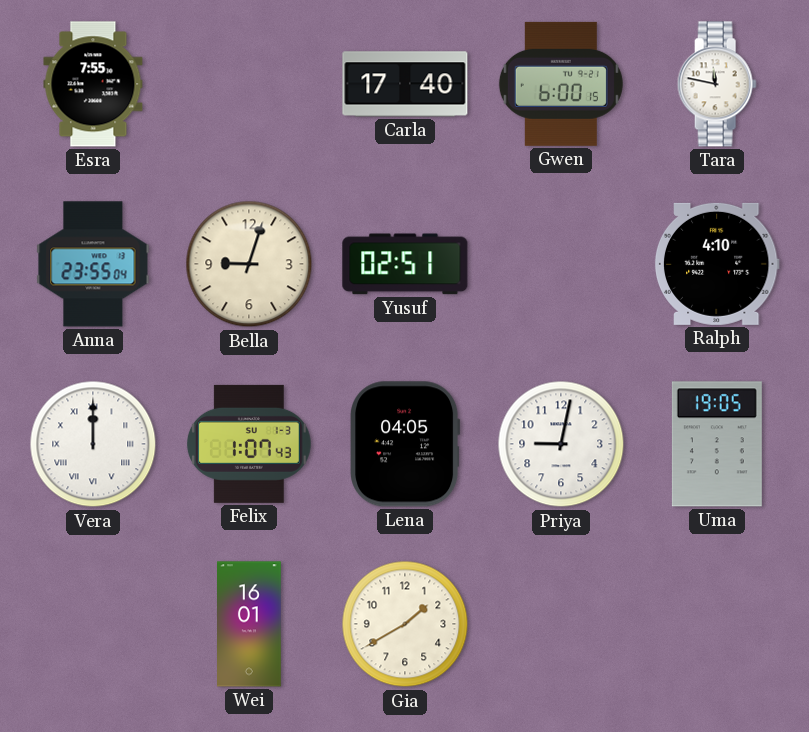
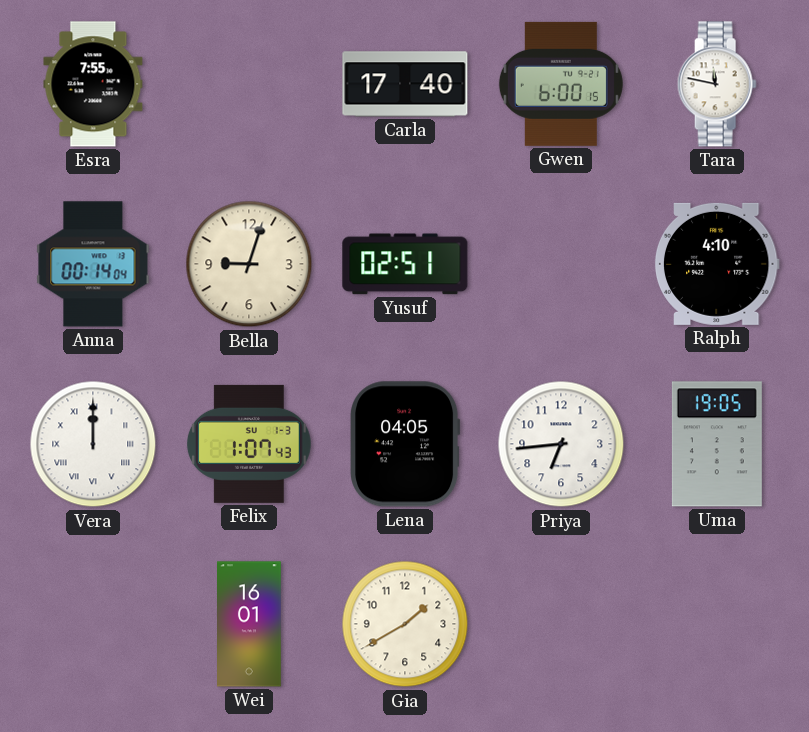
Anna: 23:55 -> 00:14
Priya: 9:02 -> 6:44
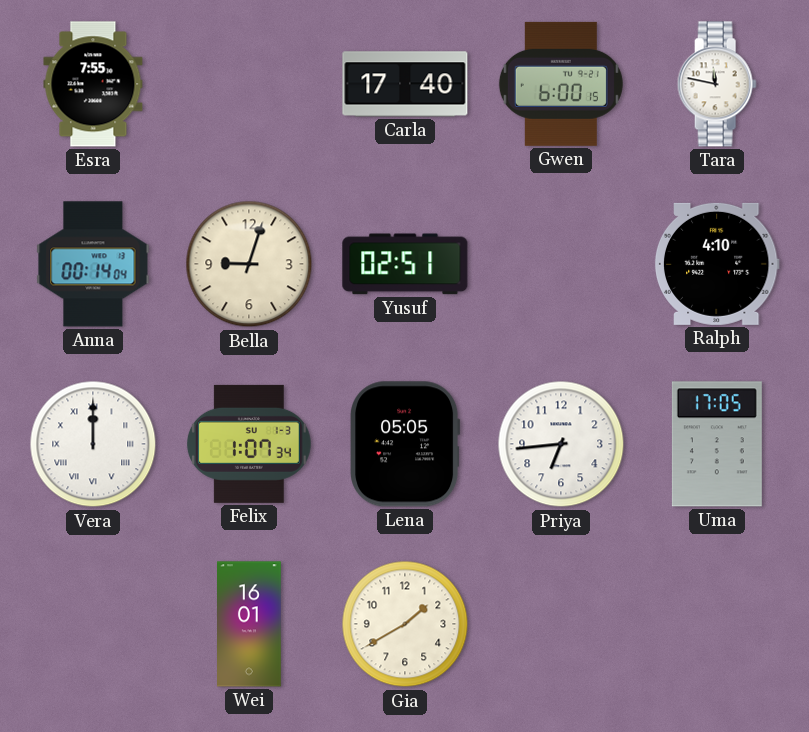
Felix: 1:07:43 -> 1:07:34
Lena: 04:05 -> 05:05
Uma: 19:05 -> 17:05
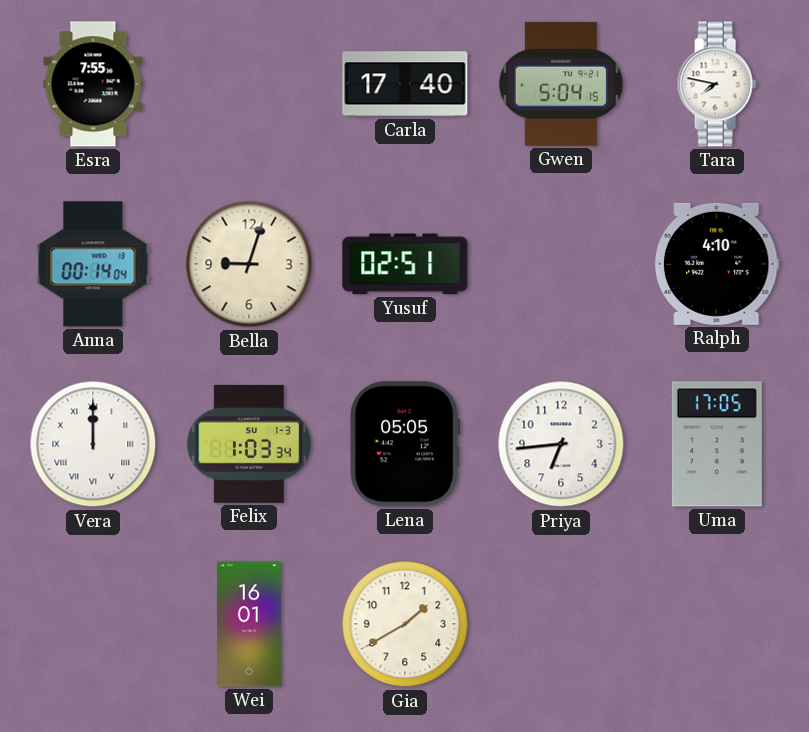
Gwen: 6:00 -> 5:04
Tara: 11:47 -> 7:47
Felix: 1:07 -> 1:03
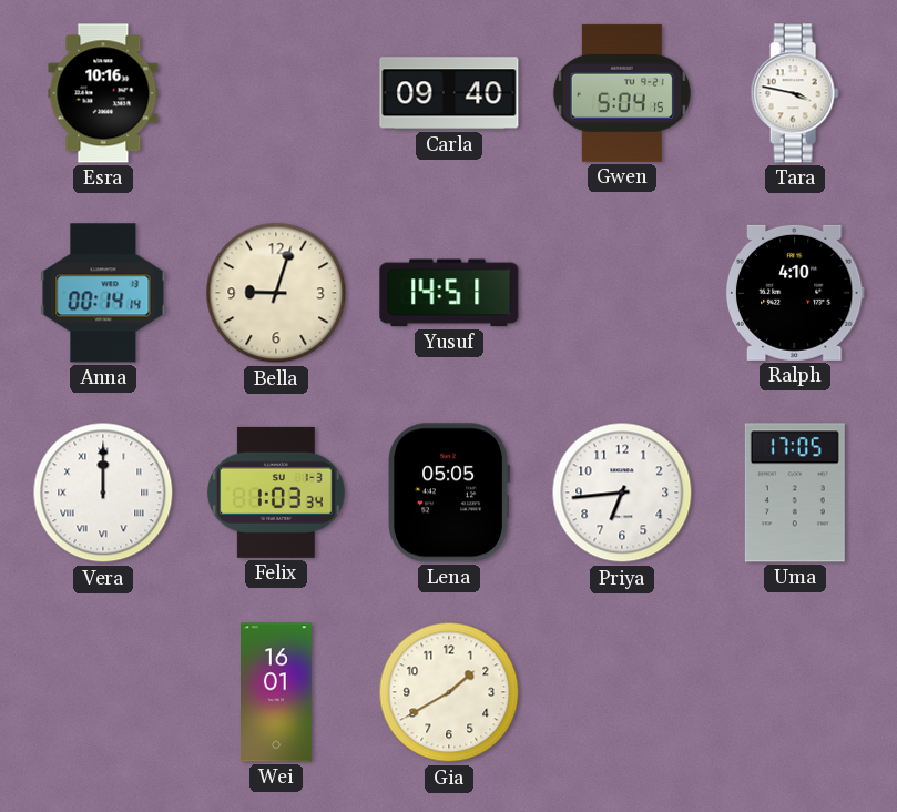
Esra: 7:55 -> 10:16
Carla: 17:40 -> 09:40
Tara: 7:47 -> 3:47
Anna: 00:14:04 -> 00:14:14
Yusuf: 02:51 -> 14:51
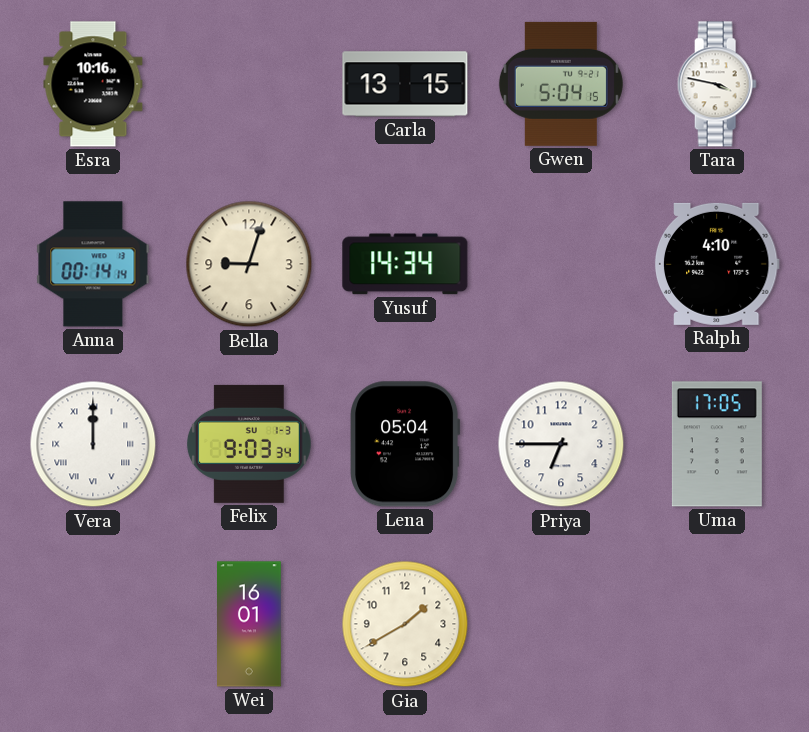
Carla: 09:40 -> 13:15
Yusuf: 14:51 -> 14:34
Felix: 1:03 -> 9:03
Lena: 05:05 -> 05:04
Priya: 6:44 -> 6:45
